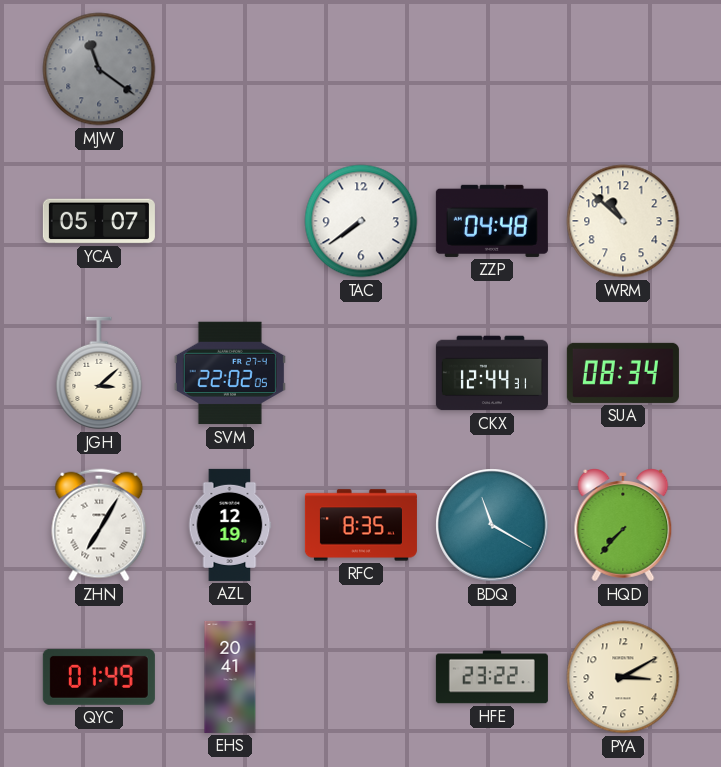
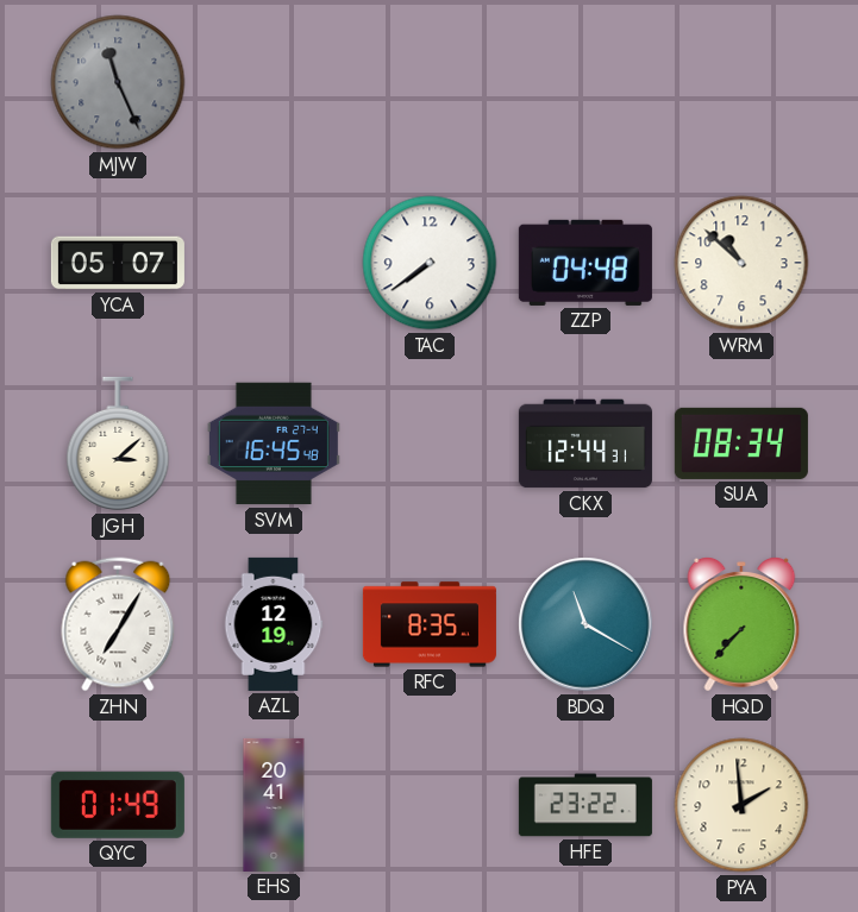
MJW: 11:21 -> 11:26
SVM: 22:02 -> 16:45
PYA: 3:10 -> 1:59
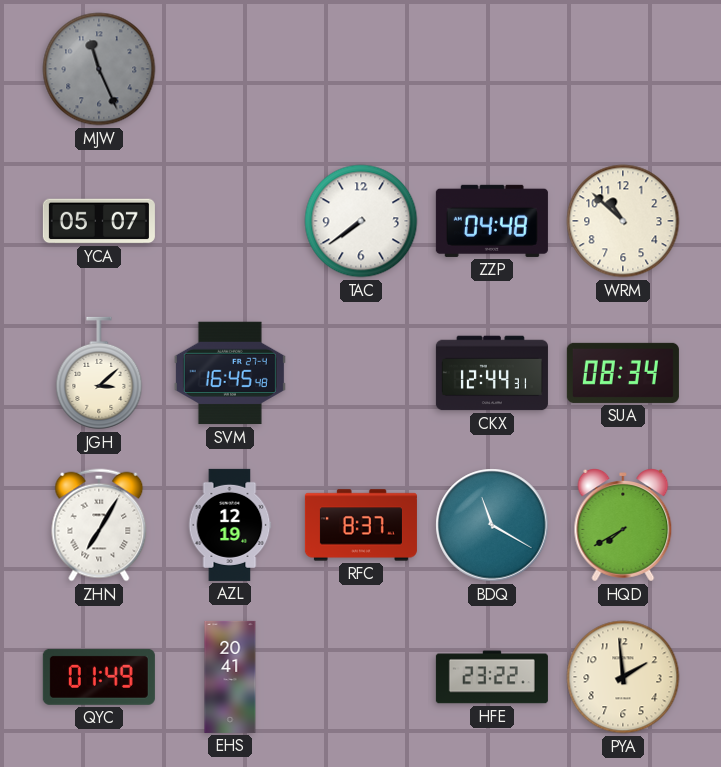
RFC: 8:35 -> 8:37
HQD: 7:37 -> 7:40
